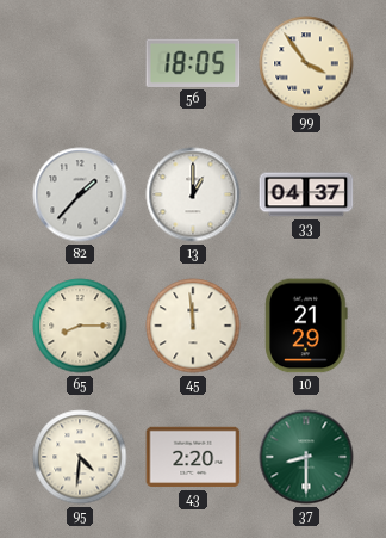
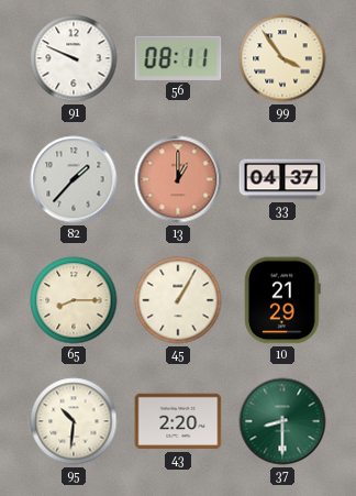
91: none -> 9:49
56: 18:05 -> 08:11
13 dial: white -> salmon
45: 11:59 -> 1:05
95: 4:31 -> 10:31
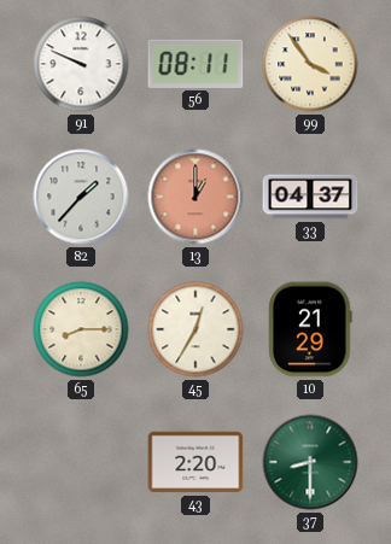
45: 1:05 -> 12:35
95: 10:31 -> none
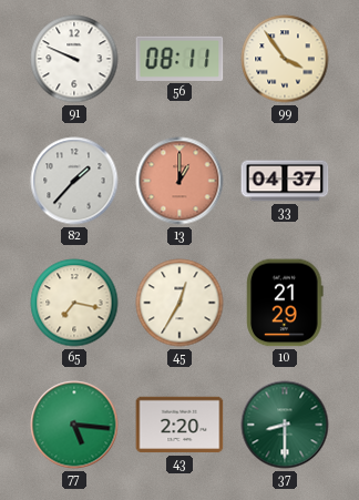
65: 8:15 -> 7:17
77: none -> 5:16
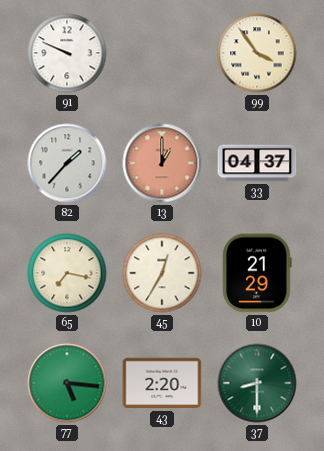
56: 08:11 -> none
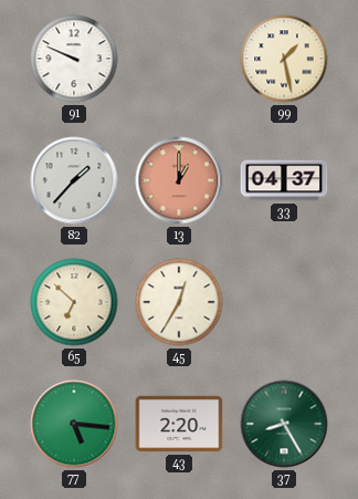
99: 3:54 -> 1:28
65: 7:17 -> 6:52
10: 21:29 -> none
37: 8:30 -> 8:25
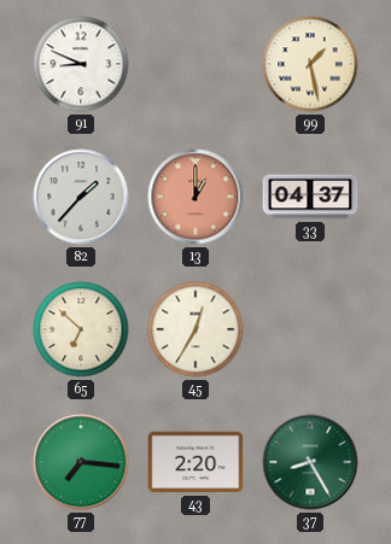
91: 9:49 -> 8:49
77: 5:16 -> 7:16
